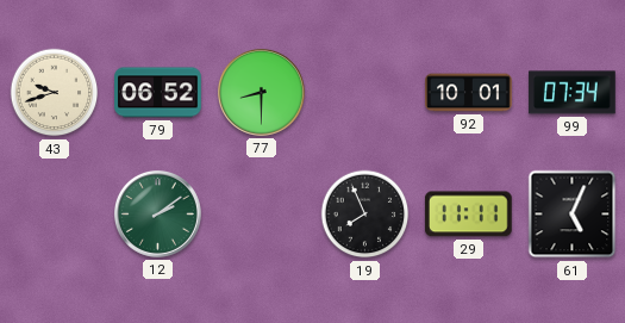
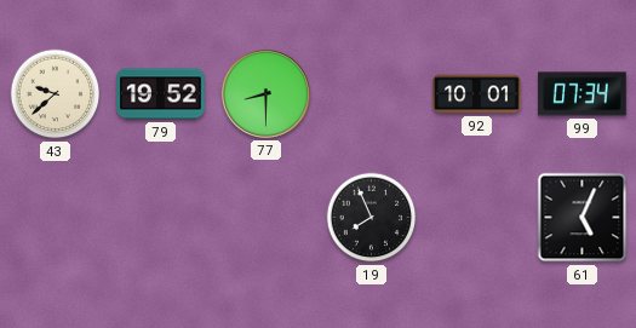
43: 9:42 -> 9:38
79: 06:52 -> 19:52
12: 2:09 -> none
29: 11:11 -> none
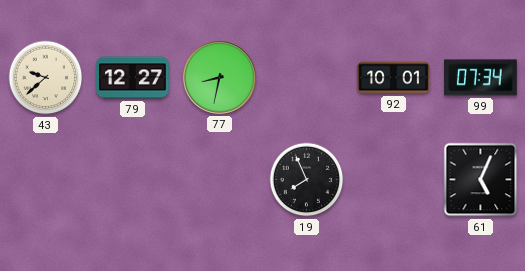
79: 19:52 -> 12:27
77: 8:30 -> 8:32
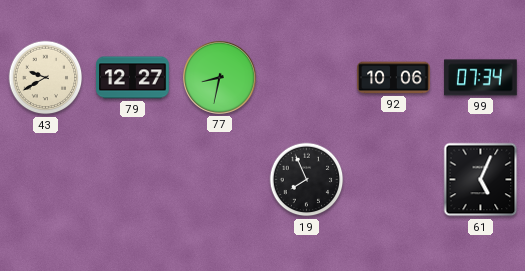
43: 9:38 -> 9:40
92: 10:01 -> 10:06
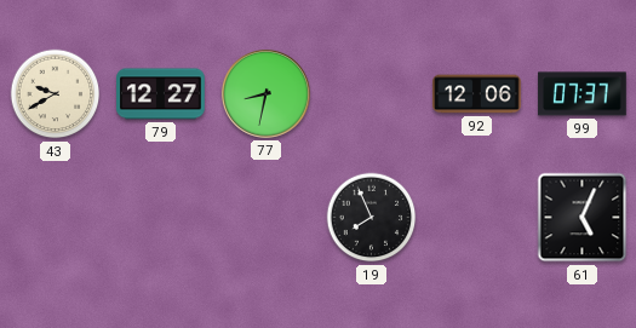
92: 10:06 -> 12:06
99: 07:34 -> 07:37
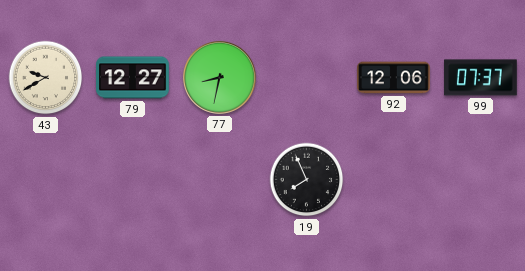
61: 5:04 -> none
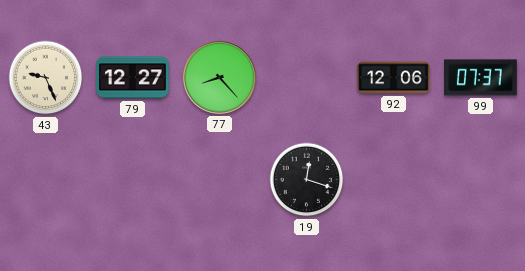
43: 9:40 -> 9:26
77: 8:32 -> 8:23
19: 7:56 -> 12:18
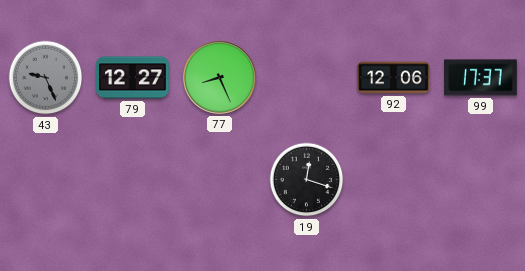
43 dial: cream -> grey
77: 8:23 -> 8:26
99: 07:37 -> 17:37
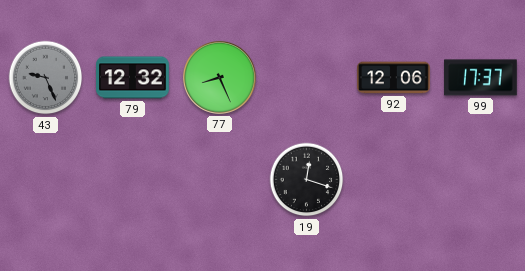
79: 12:27 -> 12:32
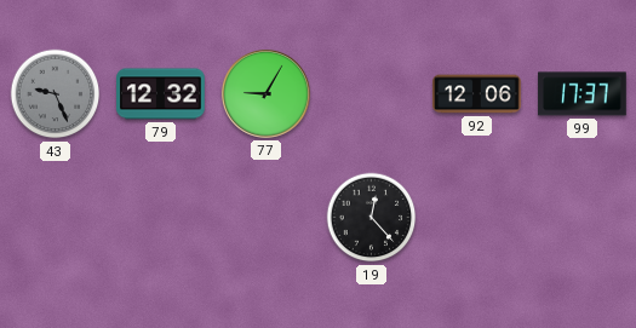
77: 8:26 -> 9:05
19: 12:18 -> 12:23
